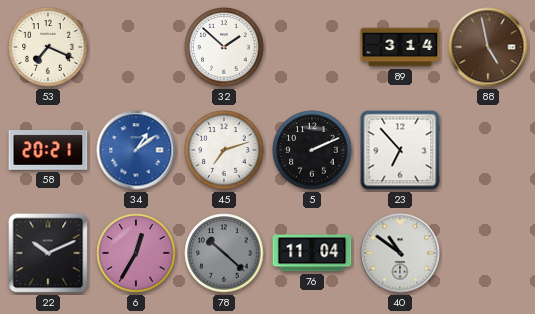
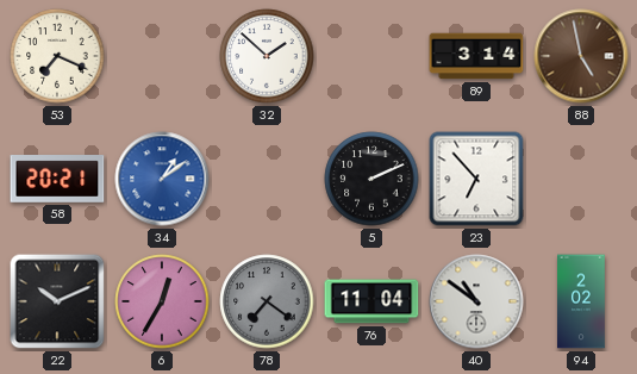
45: 7:12 -> none
78: 10:22 -> 7:21
94: none -> 2:02
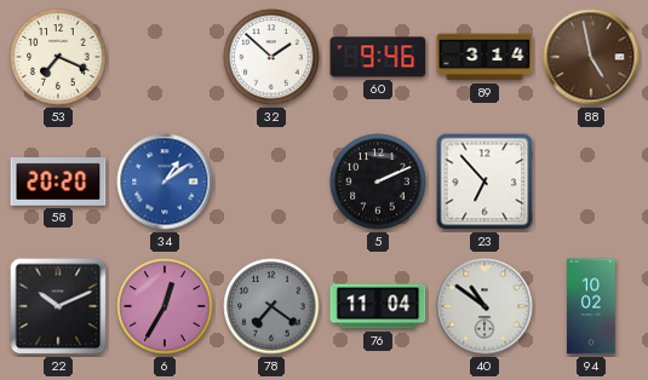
60: none -> 9:46
58: 20:21 -> 20:20
94: 2:02 -> 10:02
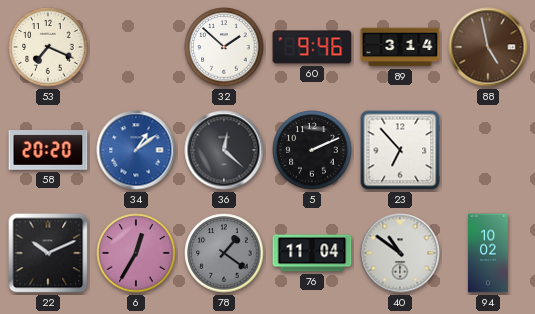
36: none -> 12:22
78: 7:21 -> 1:21
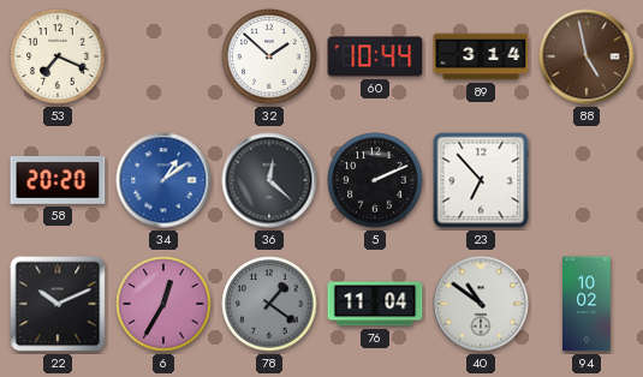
60: 9:46 -> 10:44
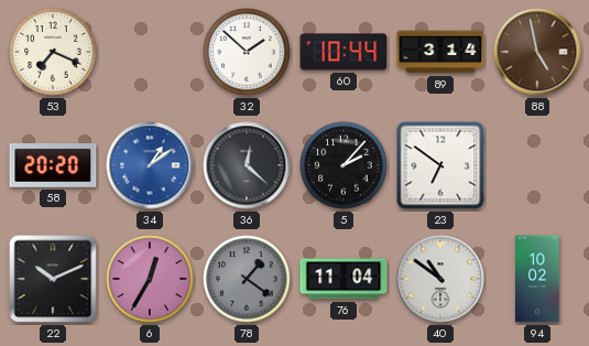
5: 2:11 -> 2:07
23: 6:53 -> 6:51
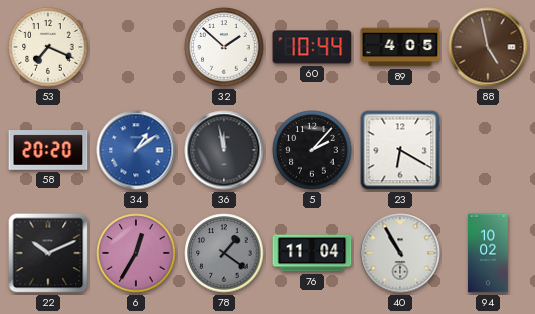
89: 3:14 -> 4:05
36: 12:22 -> 11:58
23: 6:51 -> 6:20
40: 10:51 -> 10:55
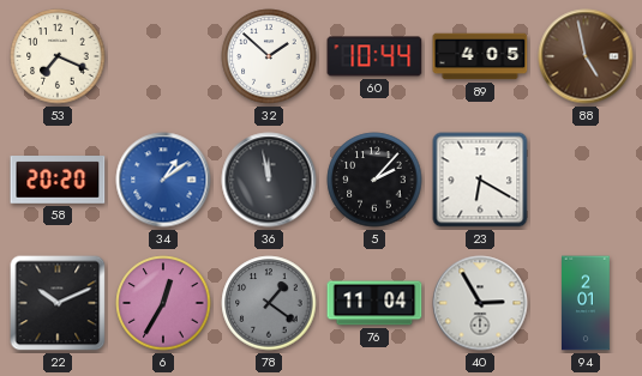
40: 10:55 -> 2:55
94: 10:02 -> 2:01
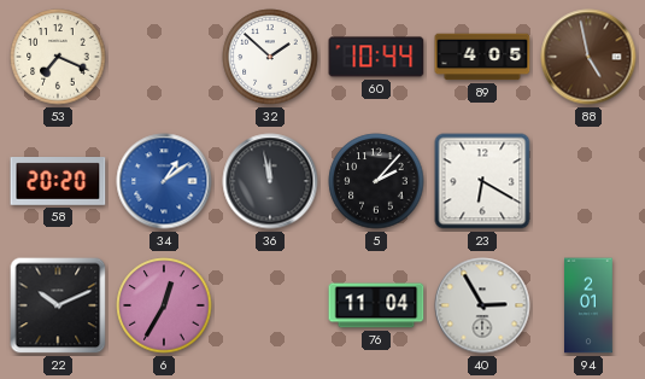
78: 1:21 -> none
